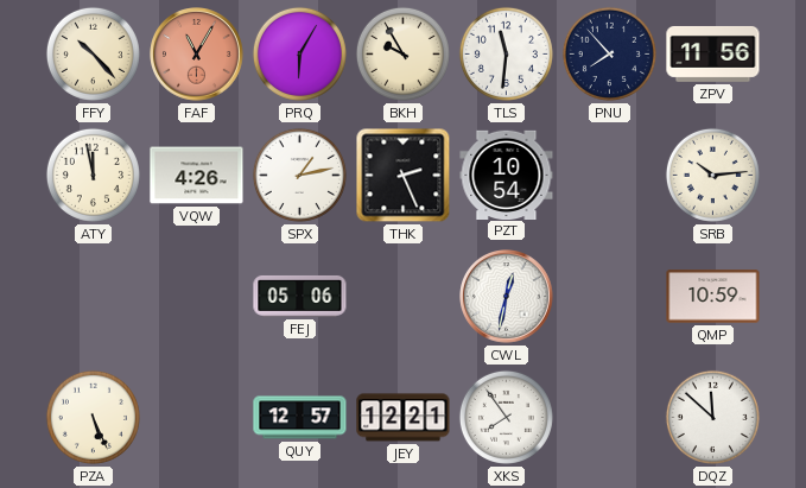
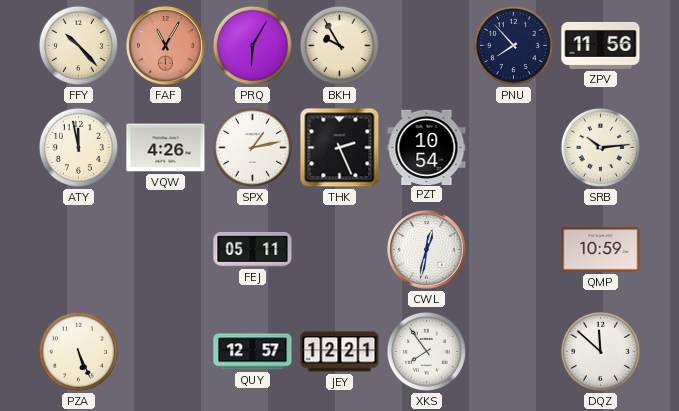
TLS: 11:31 -> none
FEJ: 05:06 -> 05:11
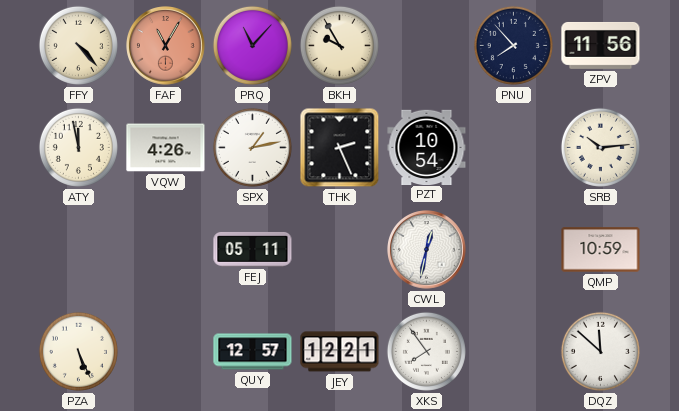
FFY: 10:23 -> 4:23
PRQ: 6:05 -> 11:07
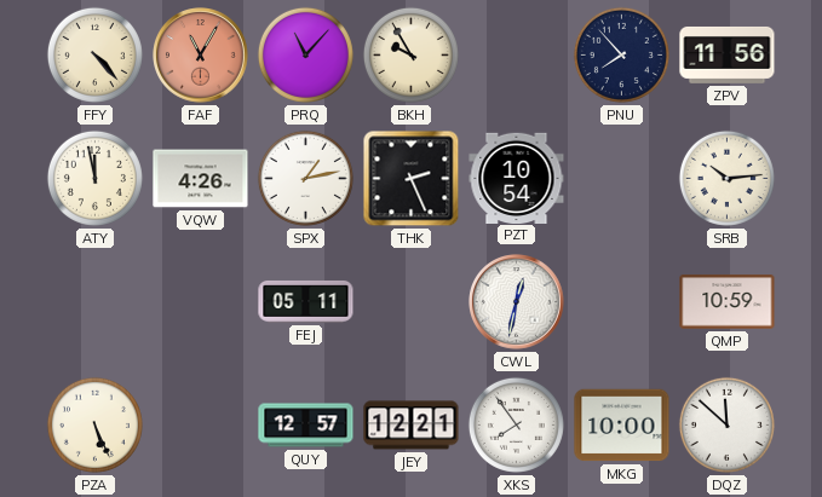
MKG: none -> 10:00
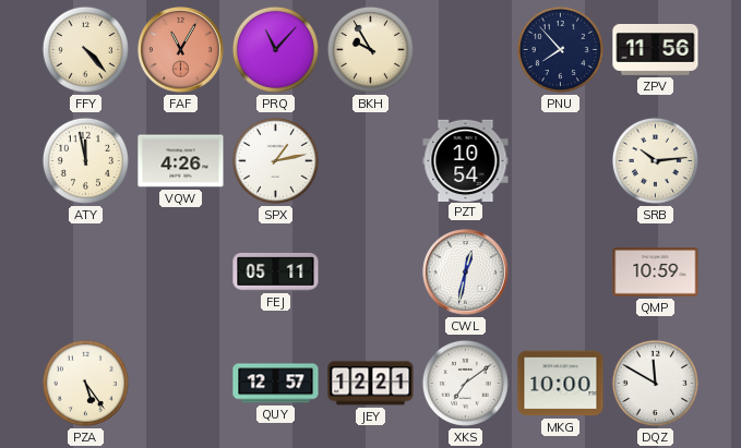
THK: 2:26 -> none
PZA: 5:26 -> 5:24
XKS: 7:54 -> 7:09
DQZ: 11:52 -> 11:50
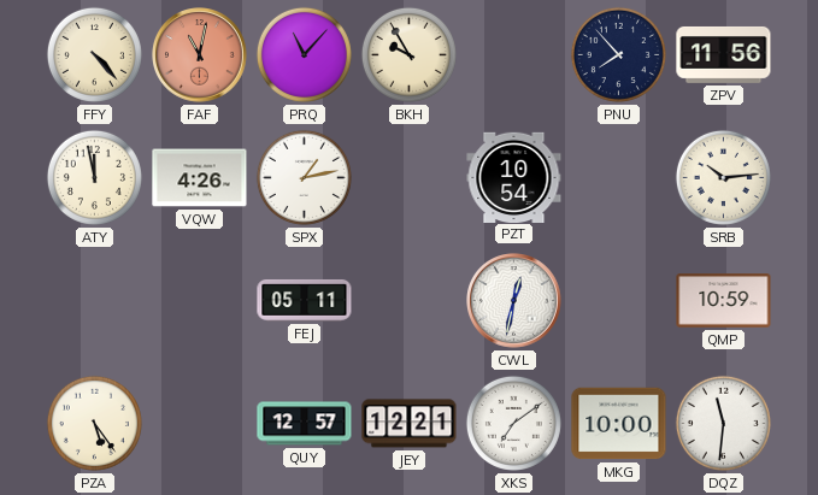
FAF: 11:05 -> 11:02
DQZ: 11:50 -> 11:31
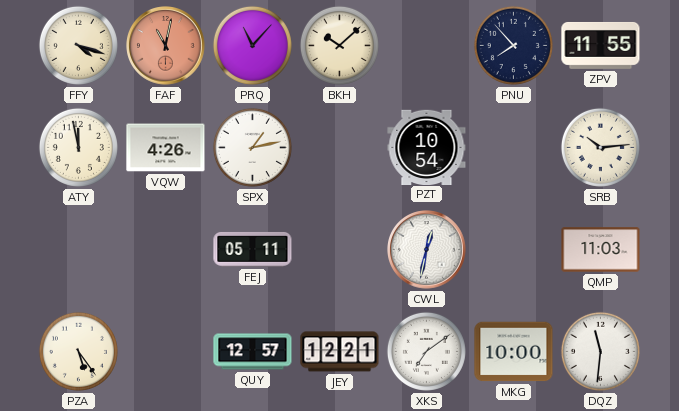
FFY: 4:23 -> 4:18
BKH: 9:55 -> 10:08
ZPV: 11:56 -> 11:55
QMP: 10:59 -> 11:03
